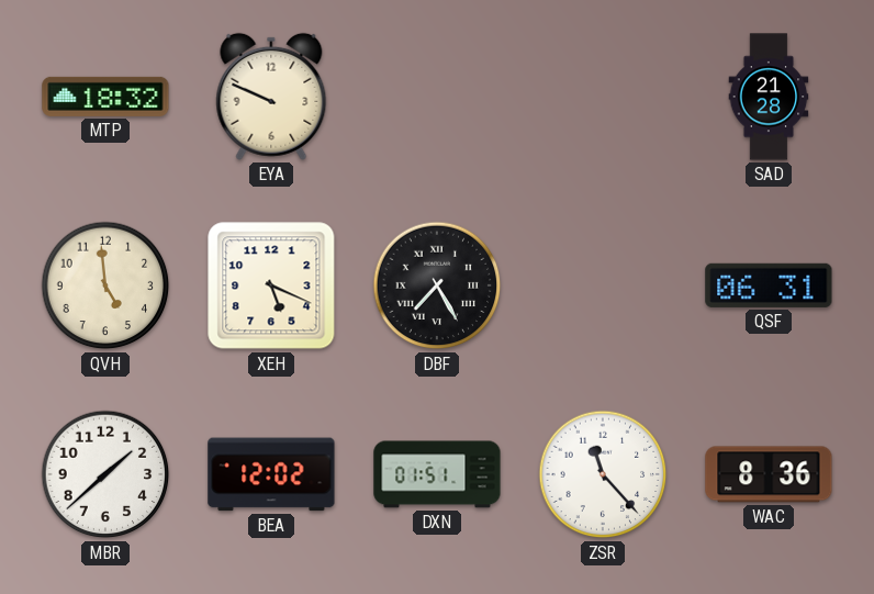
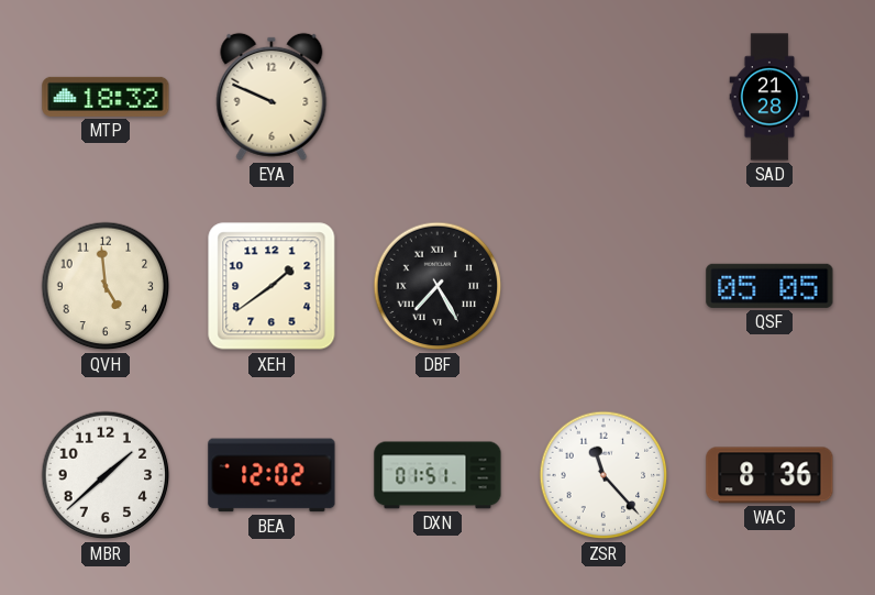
XEH: 5:19 -> 1:39
QSF: 06:31 -> 05:05
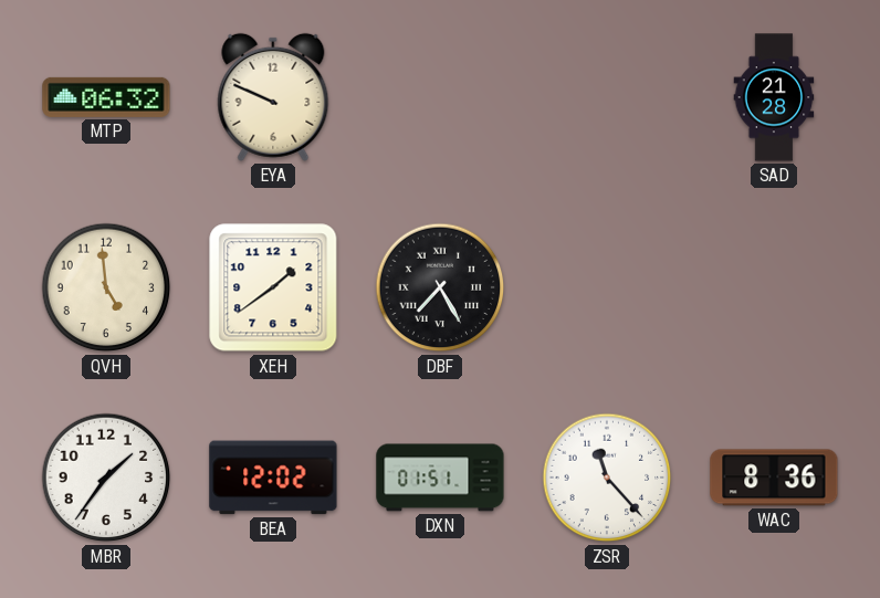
MTP: 18:32 -> 06:32
QSF: 05:05 -> none
MBR: 1:38 -> 1:36
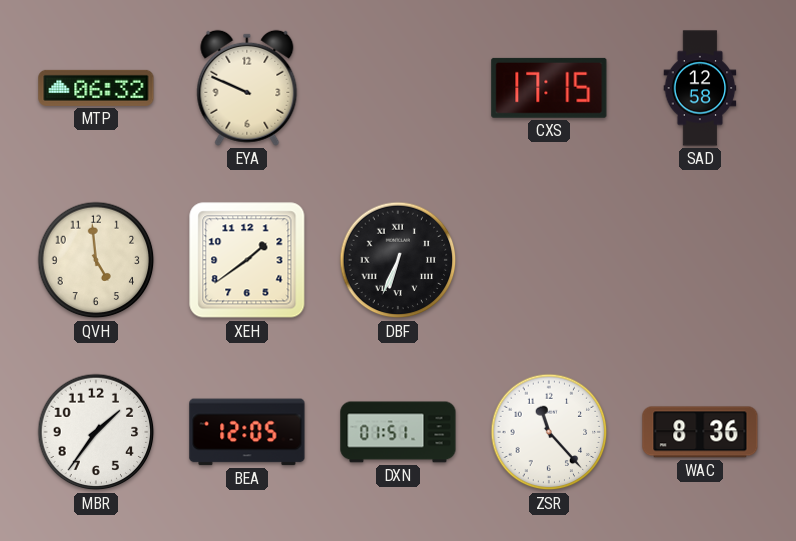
CXS: none -> 17:15
SAD: 21:28 -> 12:58
DBF: 7:25 -> 6:34
BEA: 12:02 -> 12:05
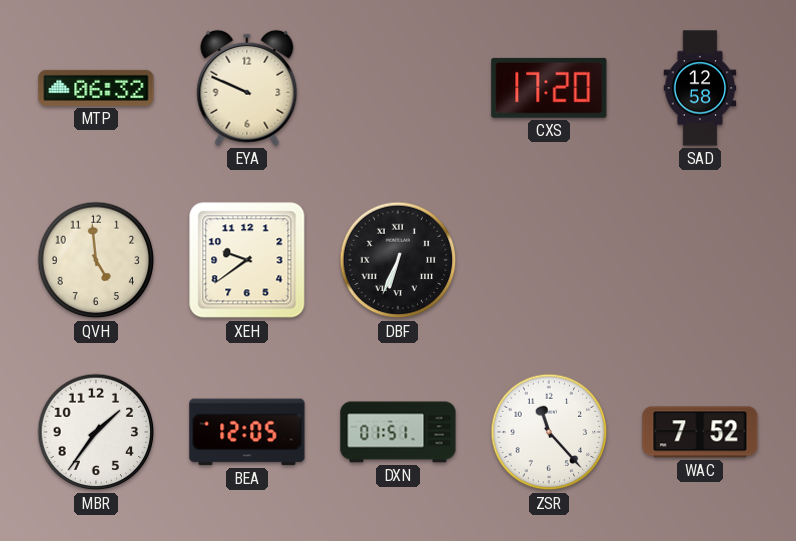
CXS: 17:15 -> 17:20
XEH: 1:39 -> 9:39
WAC: 8:36 -> 7:52
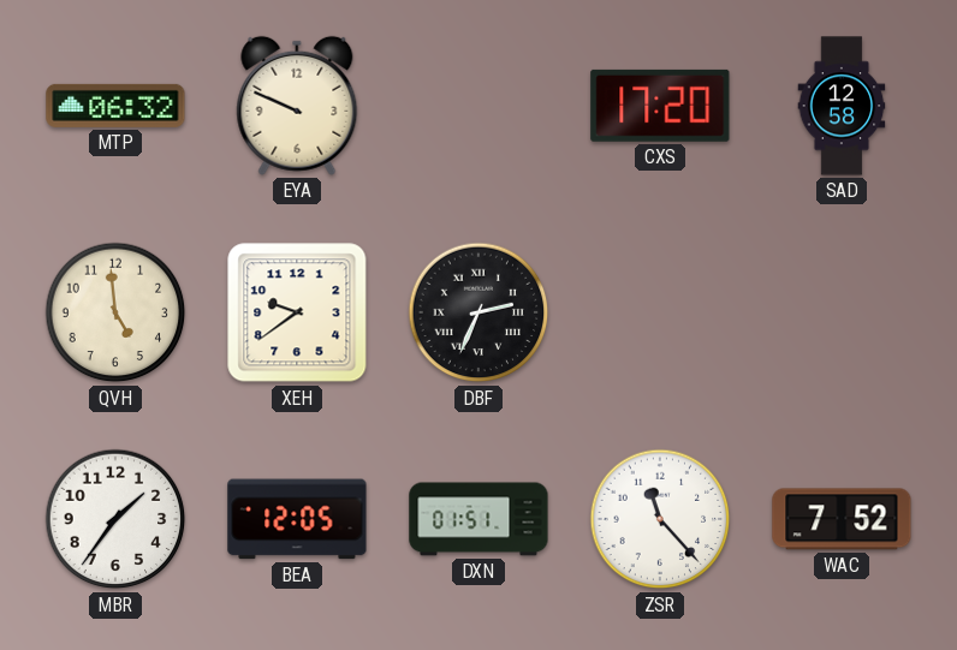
DBF: 6:34 -> 2:34
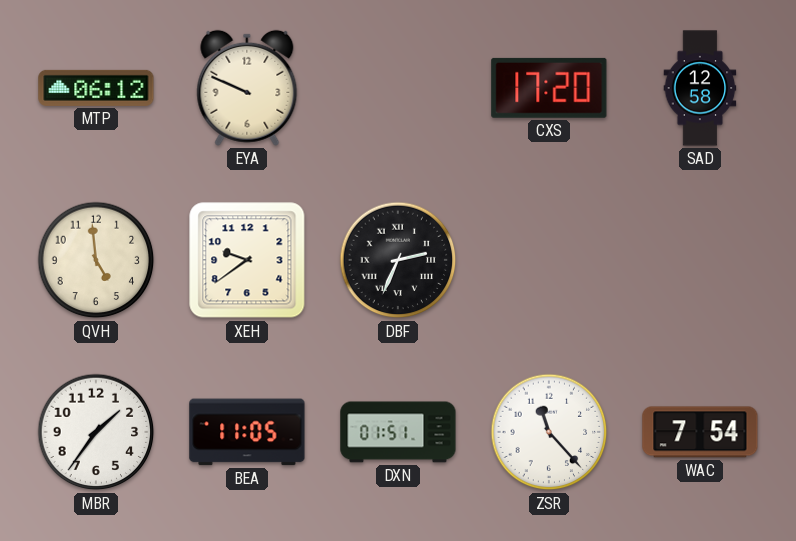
MTP: 06:32 -> 06:12
BEA: 12:05 -> 11:05
WAC: 7:52 -> 7:54
